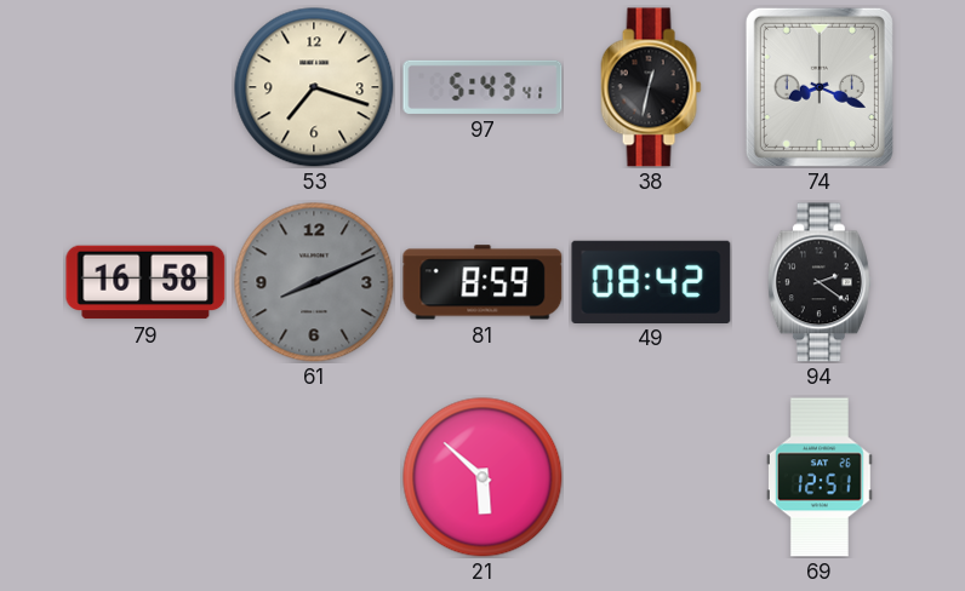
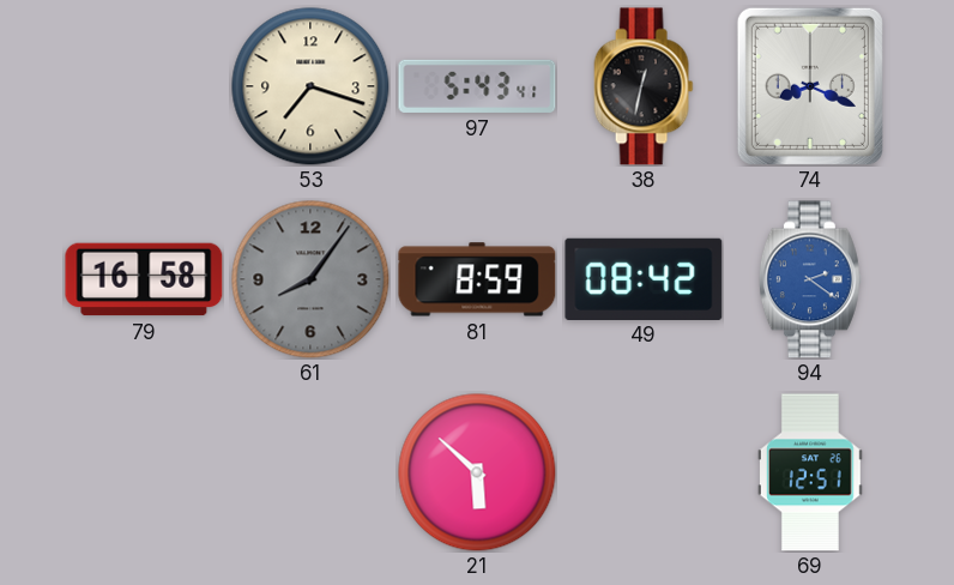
61: 8:11 -> 8:06
94 dial: black -> blue
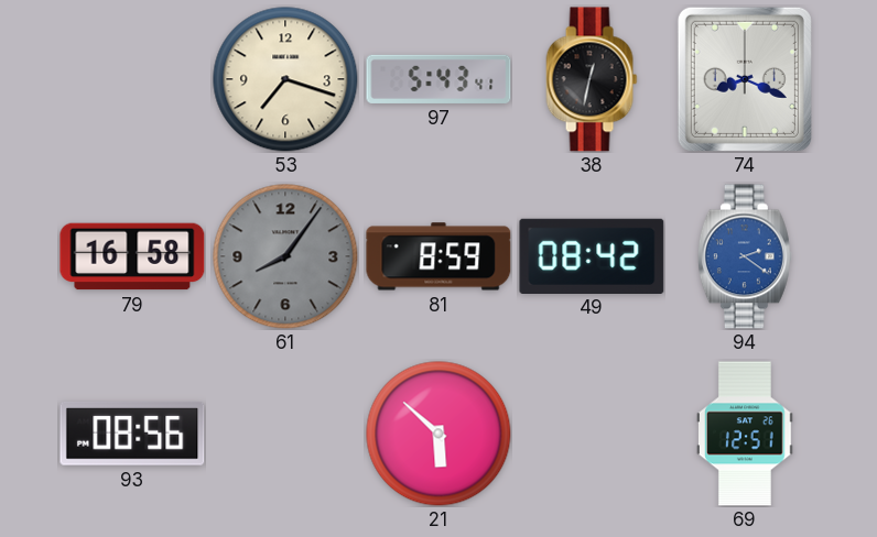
93: none -> 08:56
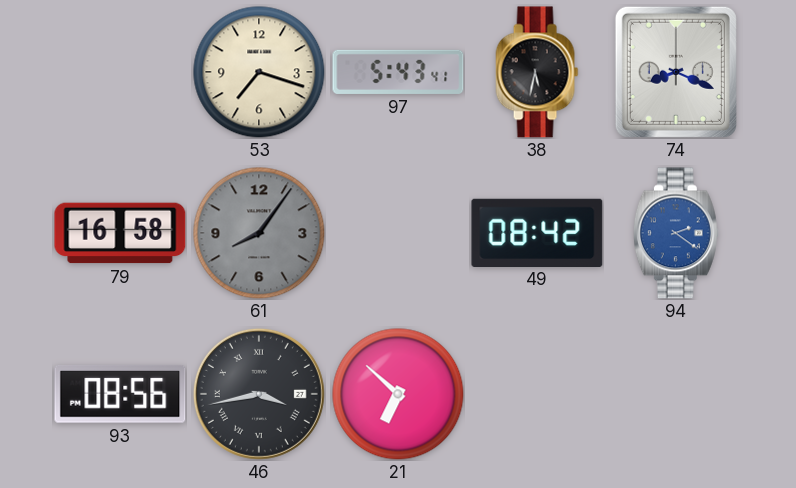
38: 12:32 -> 5:32
81: 8:59 -> none
46: none -> 3:43
21: 5:52 -> 6:52
69: 12:51 -> none
